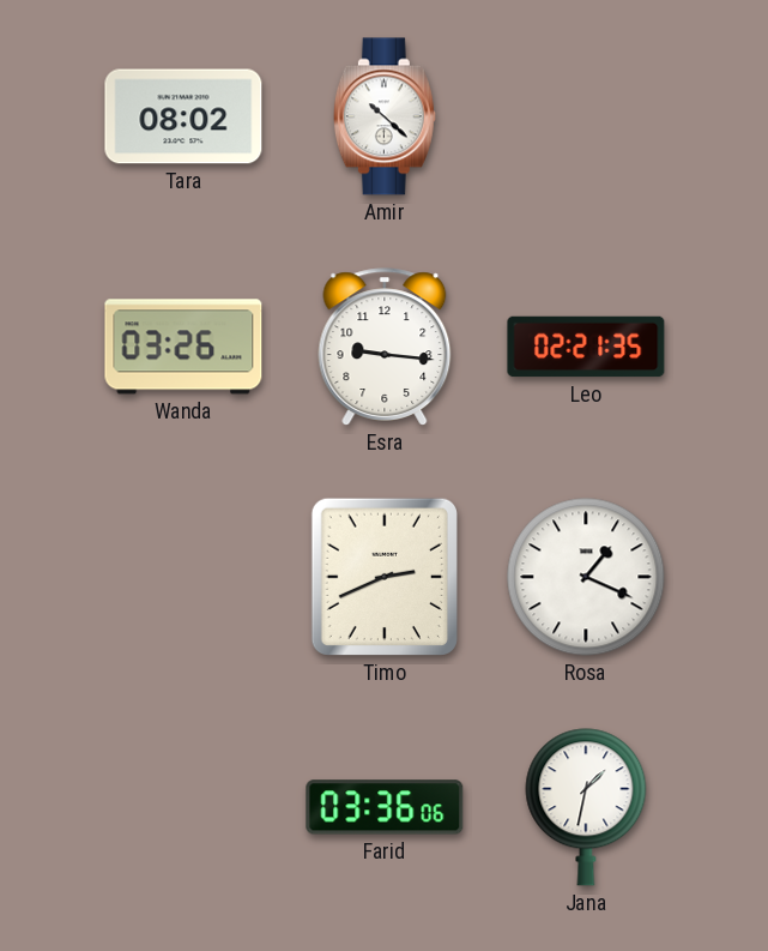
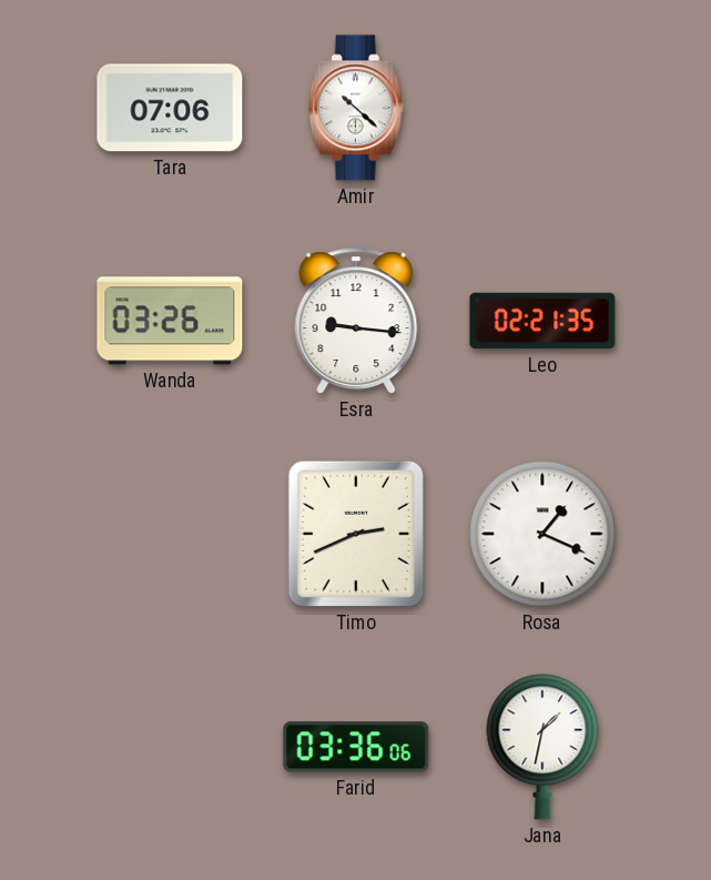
Tara: 08:02 -> 07:06
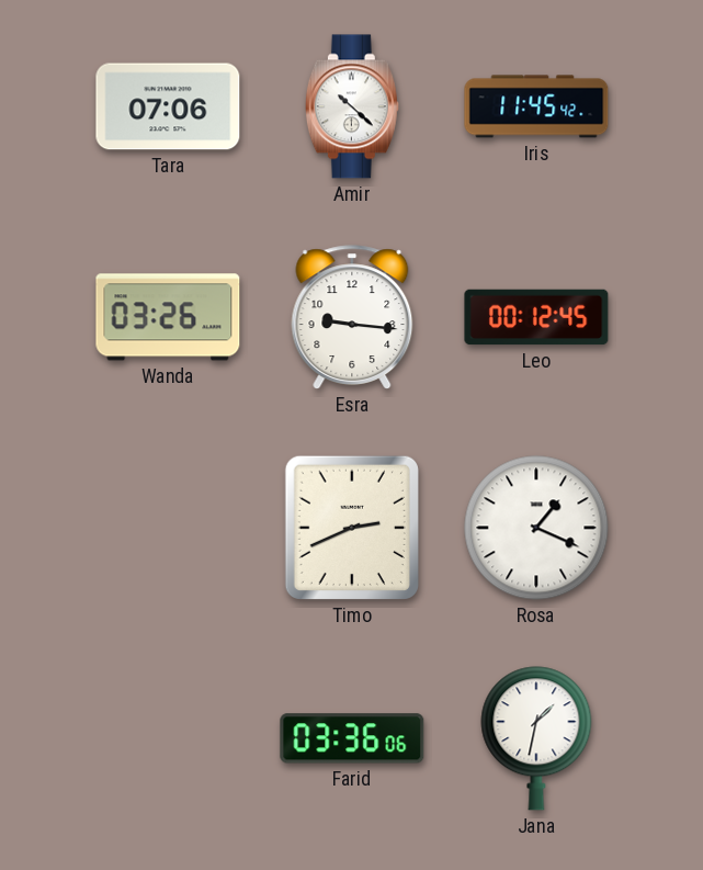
Iris: none -> 11:45
Leo: 02:21 -> 00:12
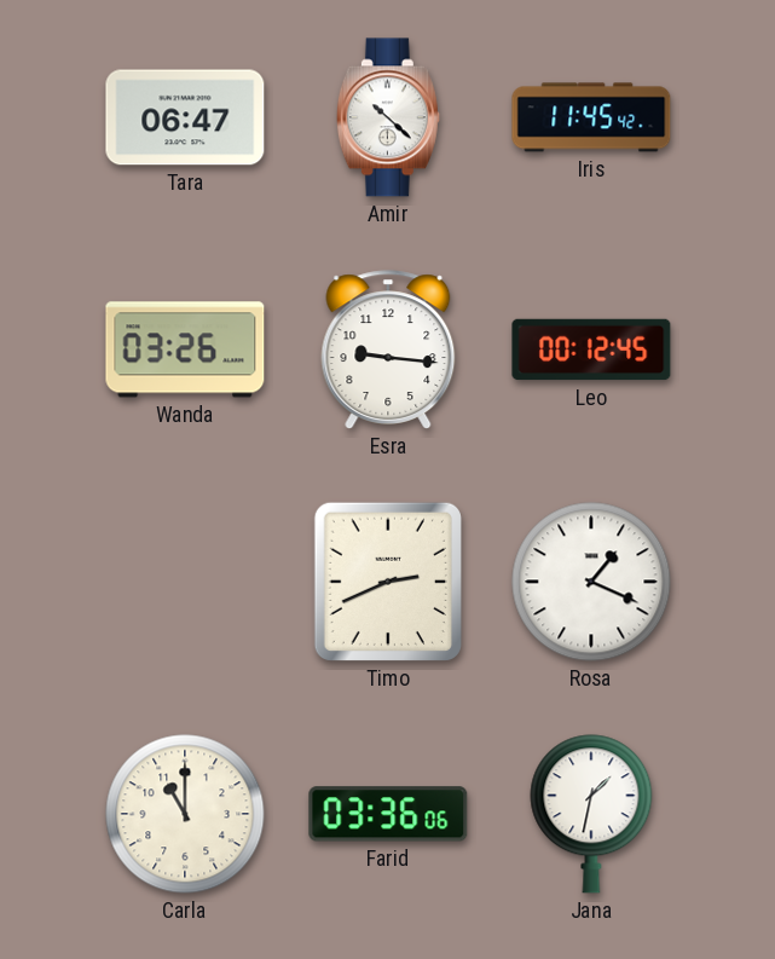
Tara: 07:06 -> 06:47
Carla: none -> 11:00
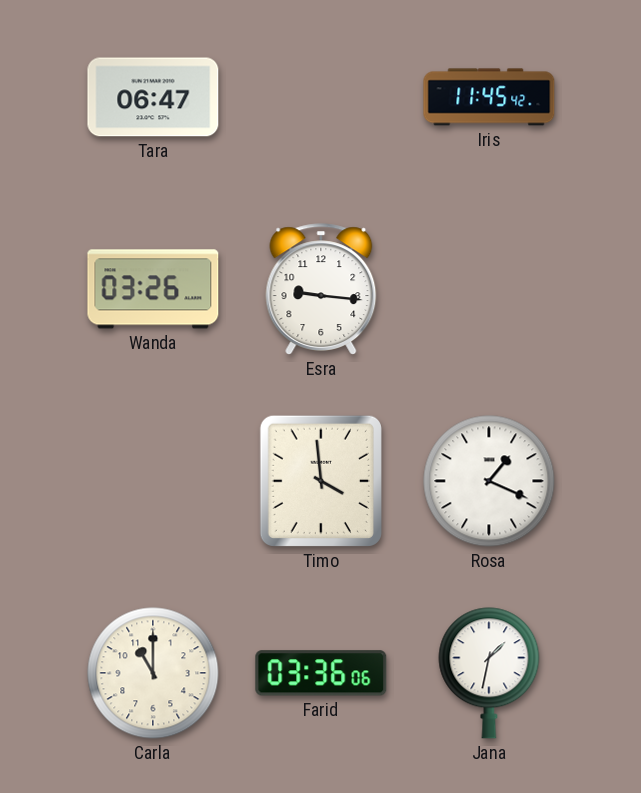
Amir: 10:22 -> none
Leo: 00:12 -> none
Timo: 2:41 -> 3:59
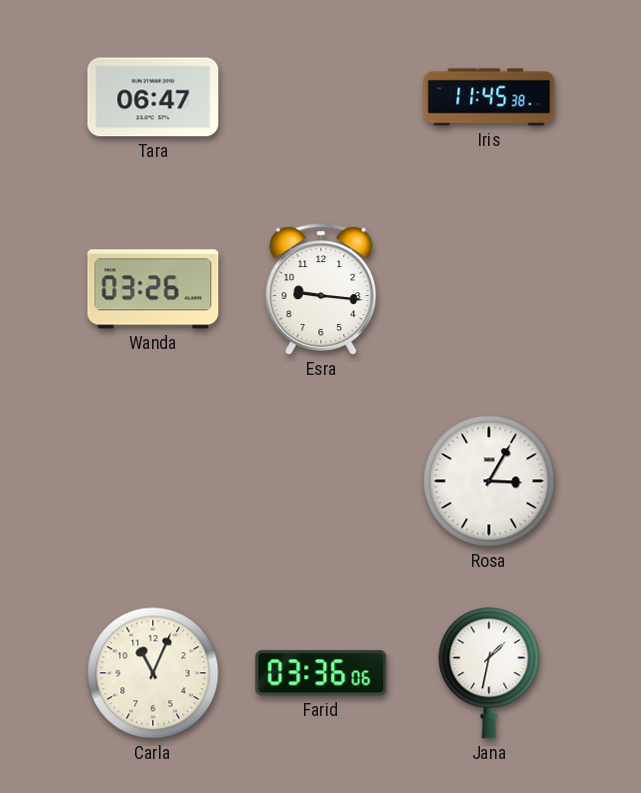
Iris: 11:45:42 -> 11:45:38
Timo: 3:59 -> none
Rosa: 1:19 -> 3:05
Carla: 11:00 -> 11:04
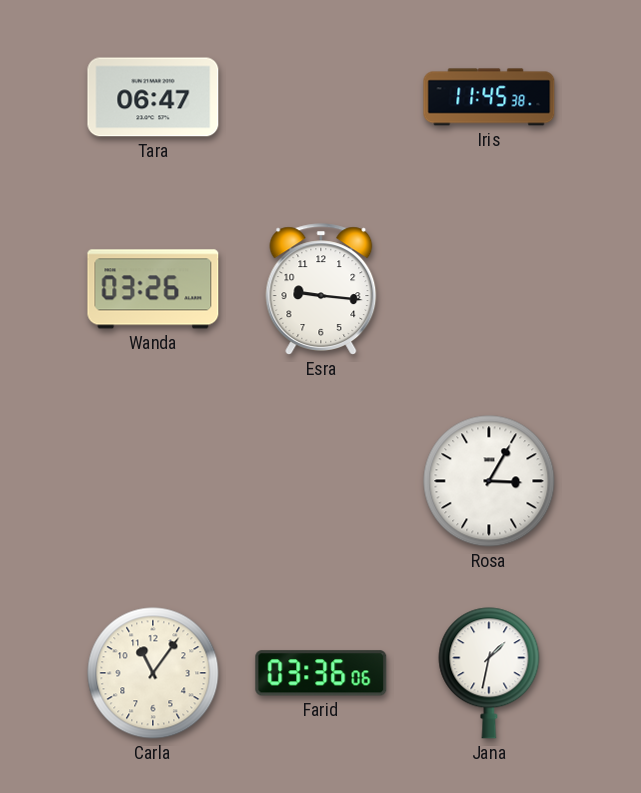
Carla: 11:04 -> 11:06
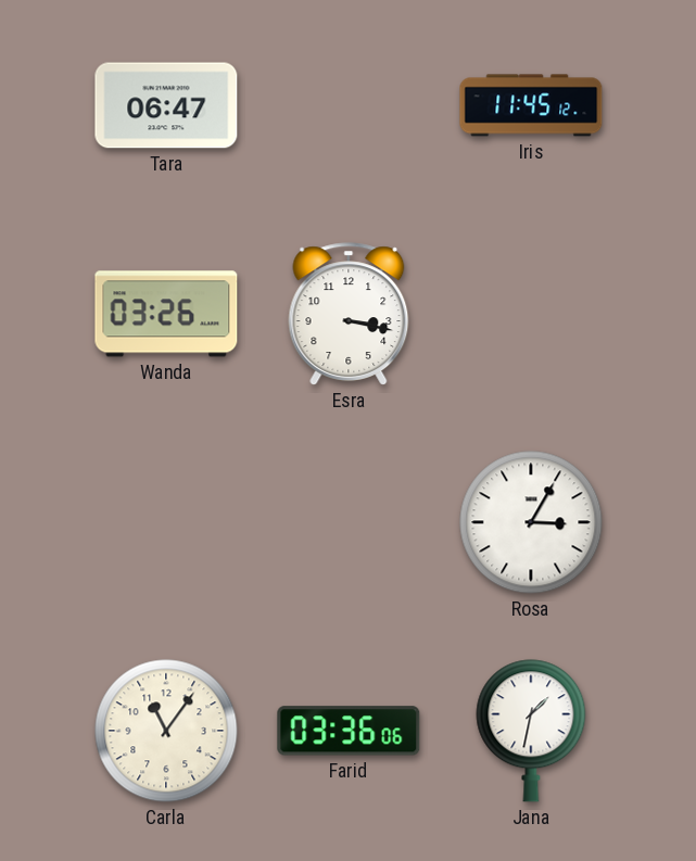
Iris: 11:45:38 -> 11:45:12
Esra: 9:16 -> 3:17
